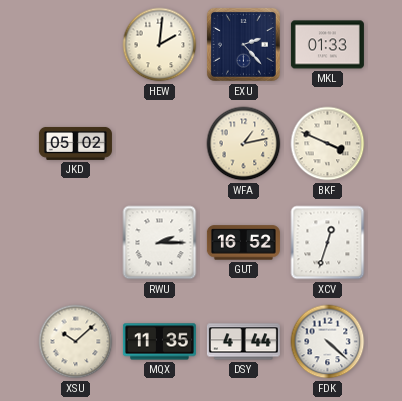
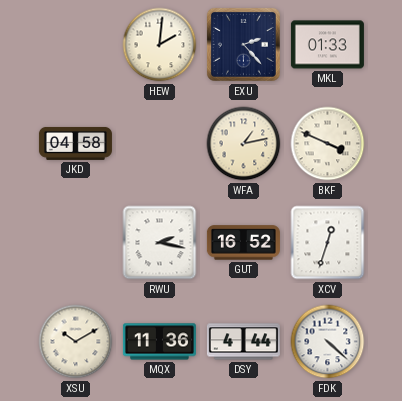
JKD: 05:02 -> 04:58
RWU: 2:15 -> 2:17
XSU: 10:08 -> 10:10
MQX: 11:35 -> 11:36
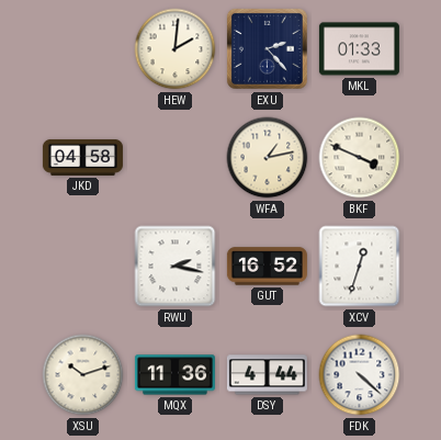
XSU: 10:10 -> 10:12
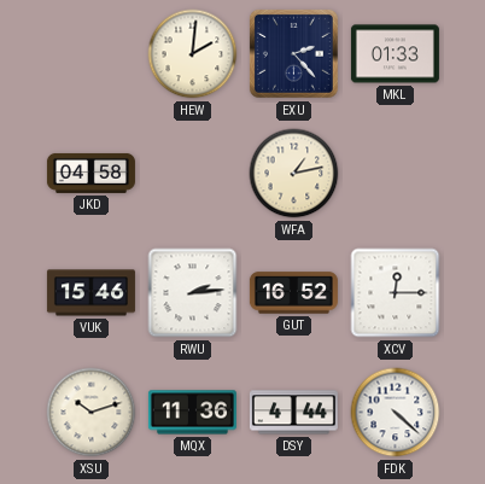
BKF: 3:49 -> none
VUK: none -> 15:46
RWU: 2:17 -> 2:14
XCV: 12:33 -> 12:15
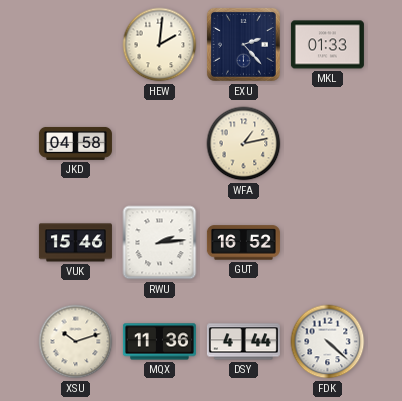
XCV: 12:15 -> none
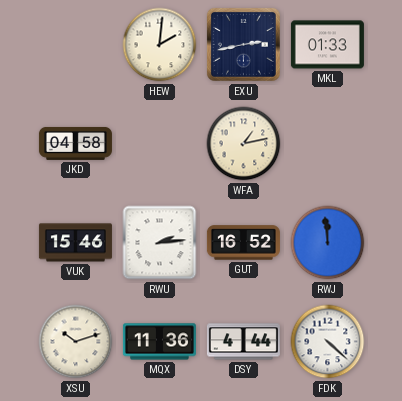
EXU: 2:23 -> 2:43
RWJ: none -> 11:59
